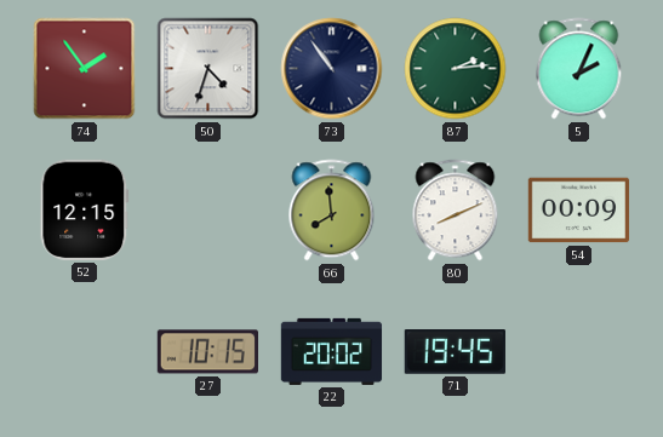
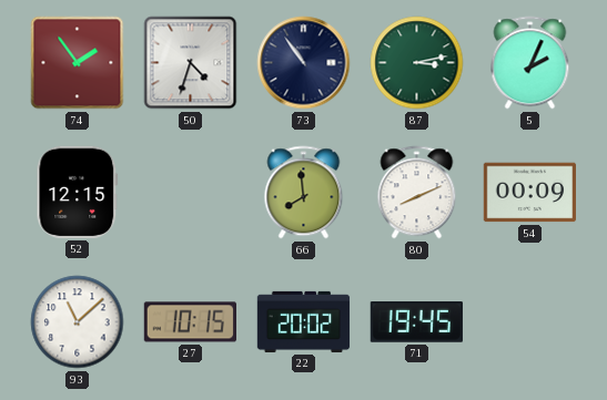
87: 2:14 -> 3:13
93: none -> 11:08
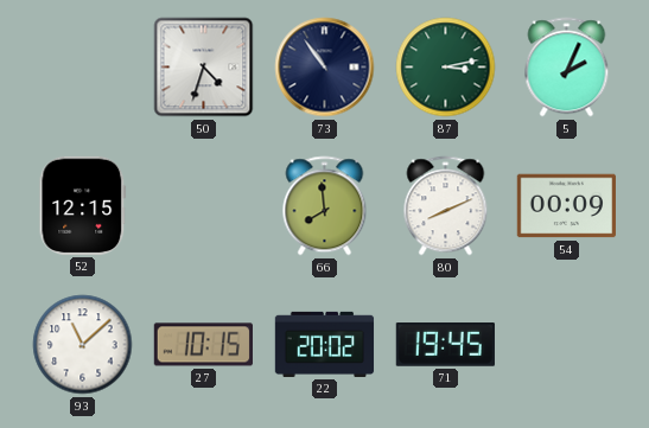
74: 1:54 -> none
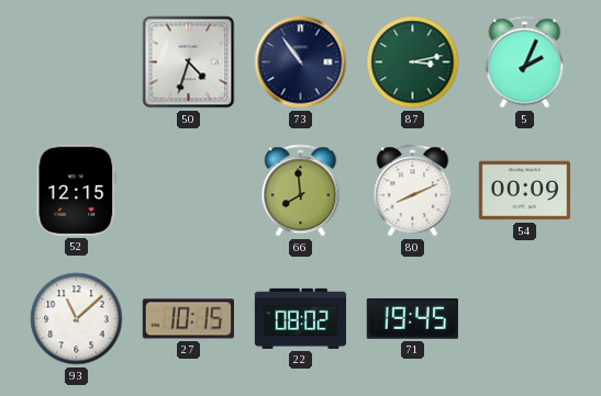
22: 20:02 -> 08:02
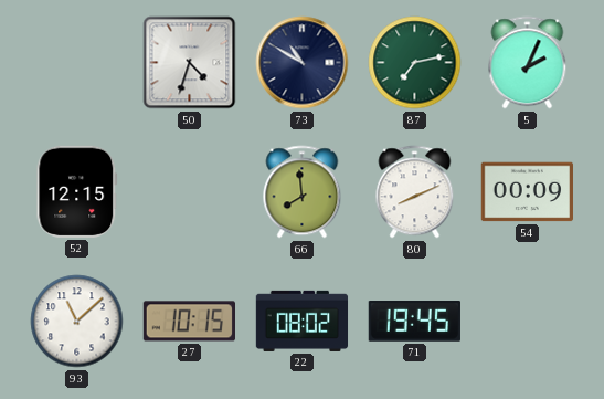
73: 10:54 -> 10:50
87: 3:13 -> 7:13
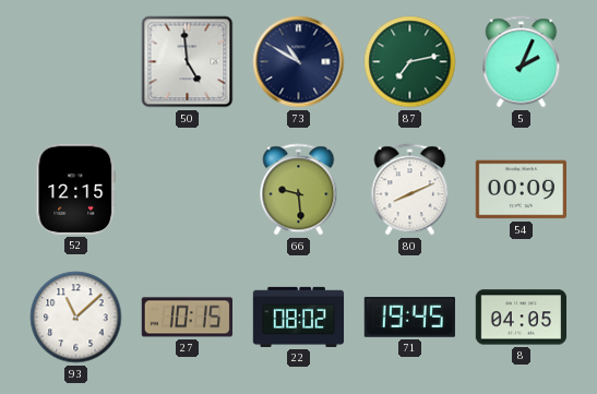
50: 4:33 -> 4:59
66: 7:59 -> 9:29
8: none -> 04:05
